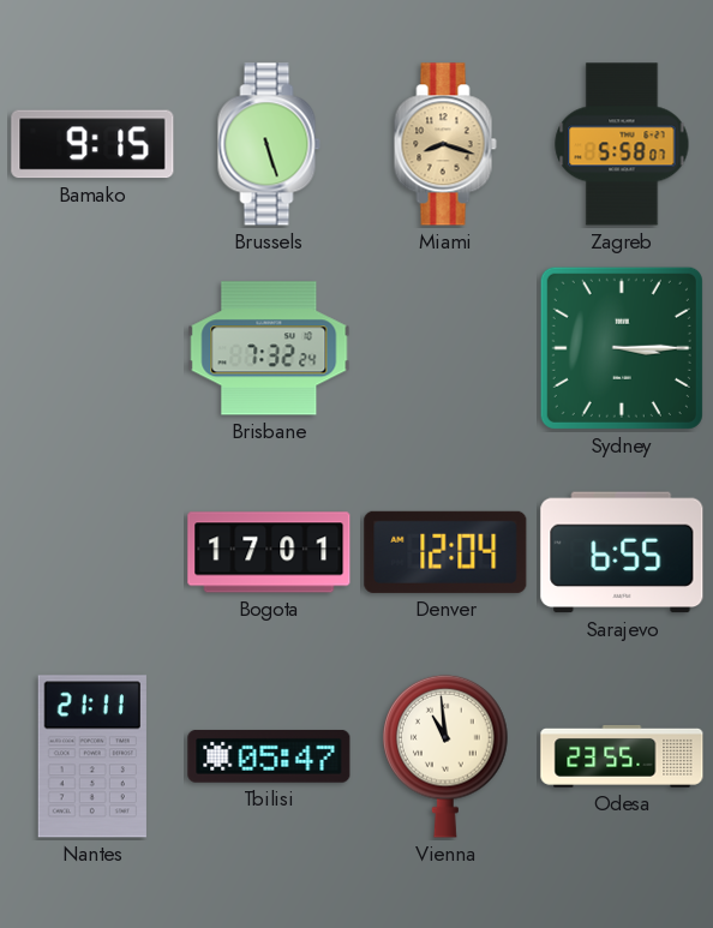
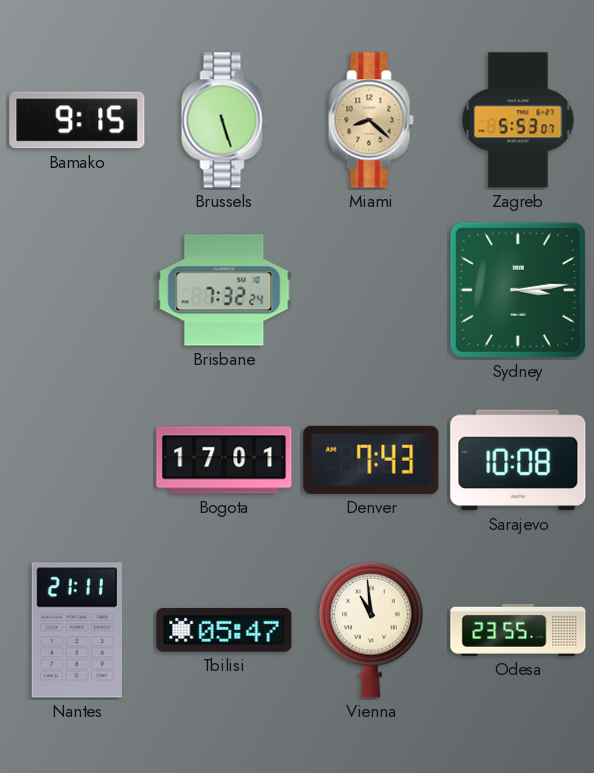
Miami: 8:18 -> 8:22
Zagreb: 5:58 -> 5:53
Sydney: 3:15 -> 3:14
Denver: 12:04 -> 7:43
Sarajevo: 6:55 -> 10:08
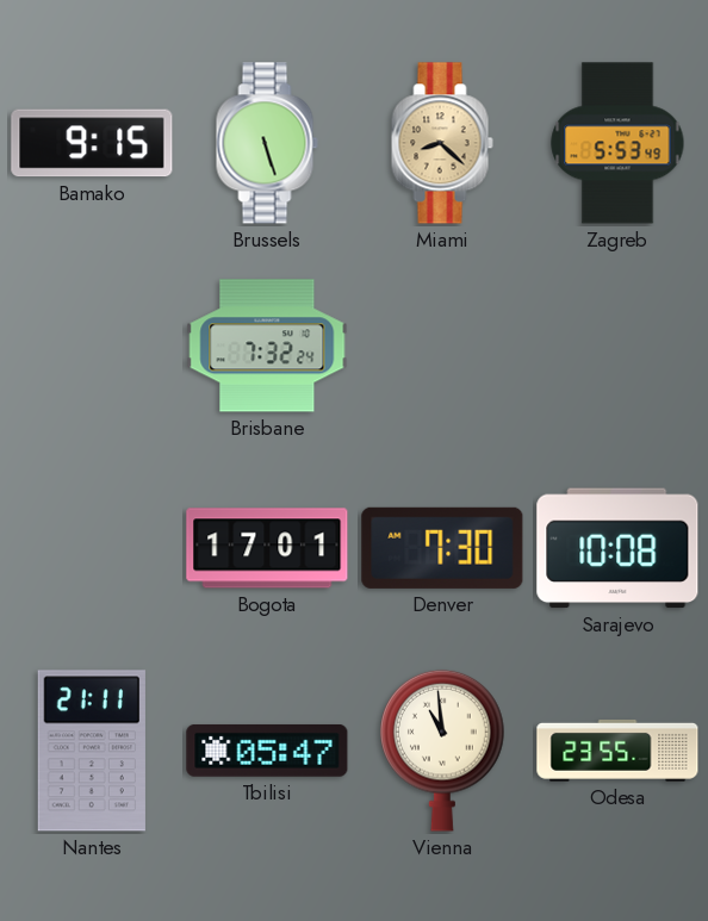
Zagreb: 5:53:07 -> 5:53:49
Sydney: 3:14 -> none
Denver: 7:43 -> 7:30
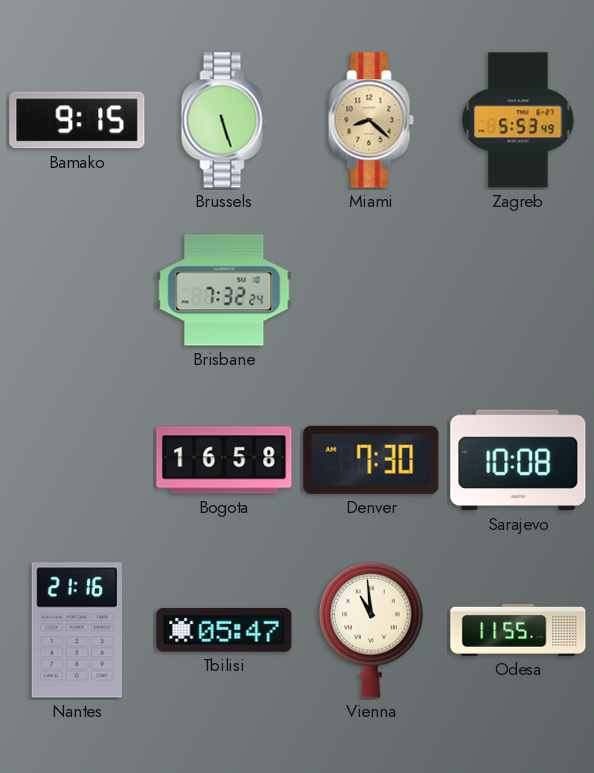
Bogota: 17:01 -> 16:58
Nantes: 21:11 -> 21:16
Odesa: 23:55 -> 11:55
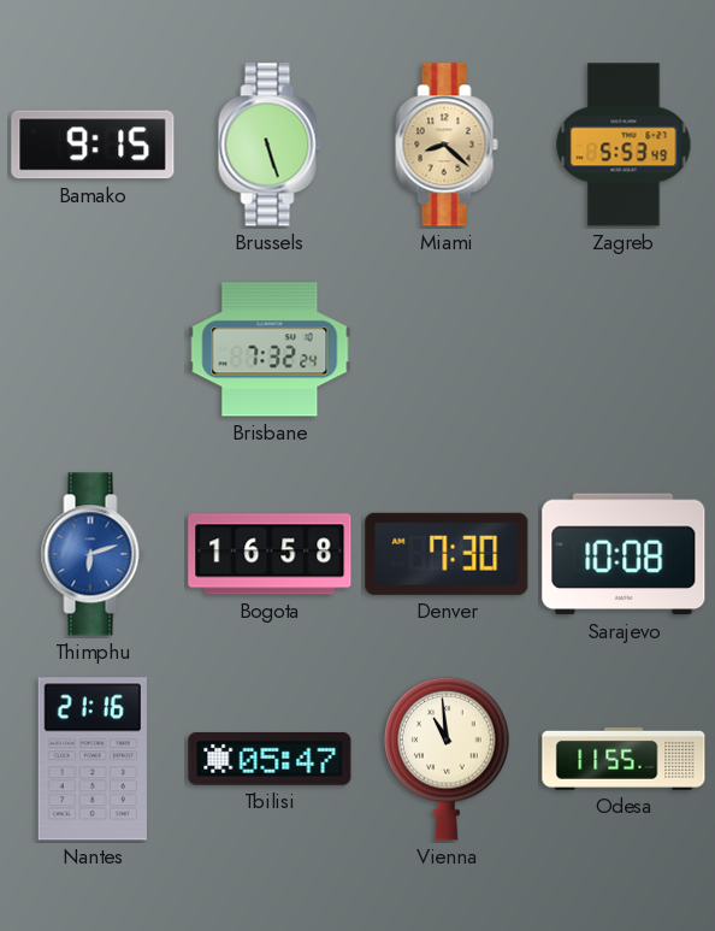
Thimphu: none -> 6:12
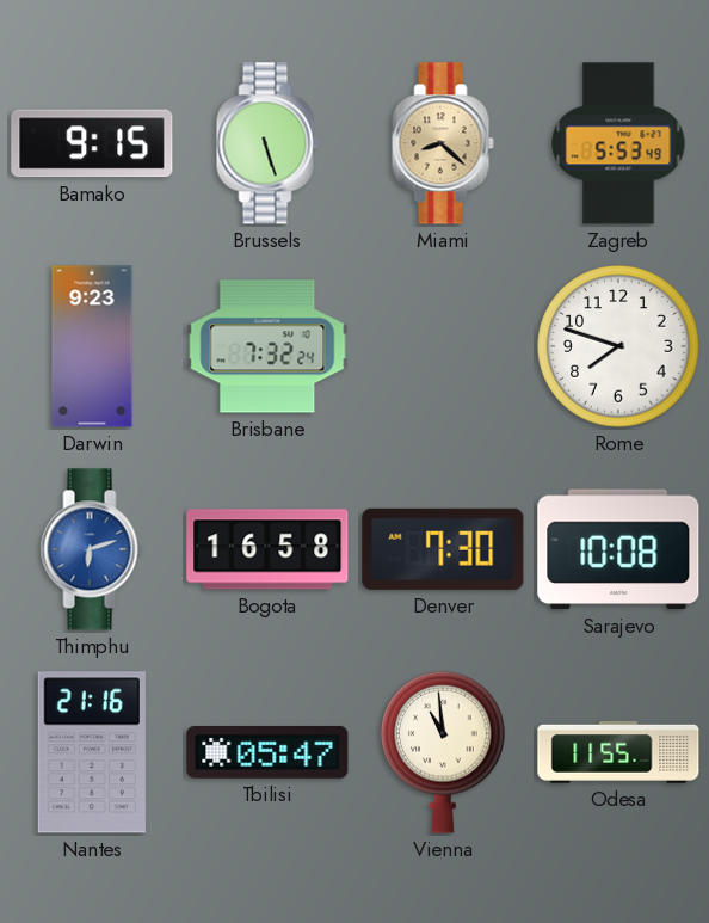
Darwin: none -> 9:23
Rome: none -> 7:48
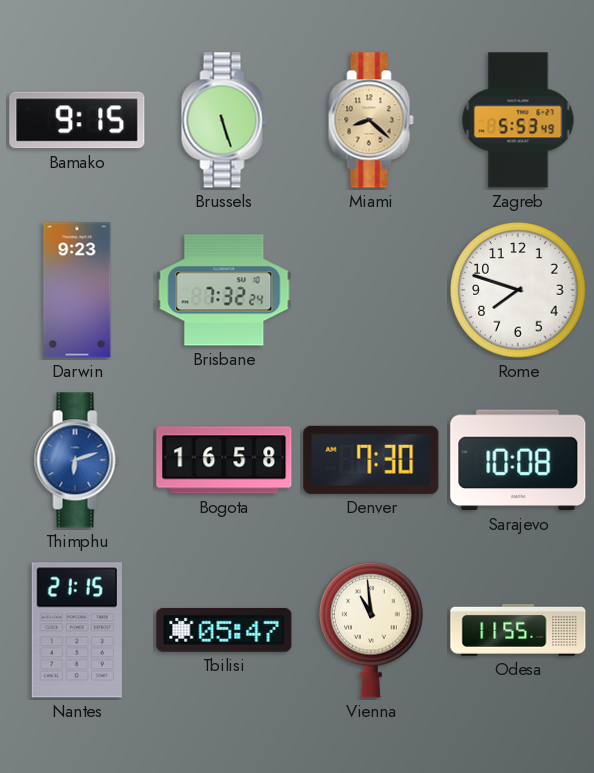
Nantes: 21:16 -> 21:15
